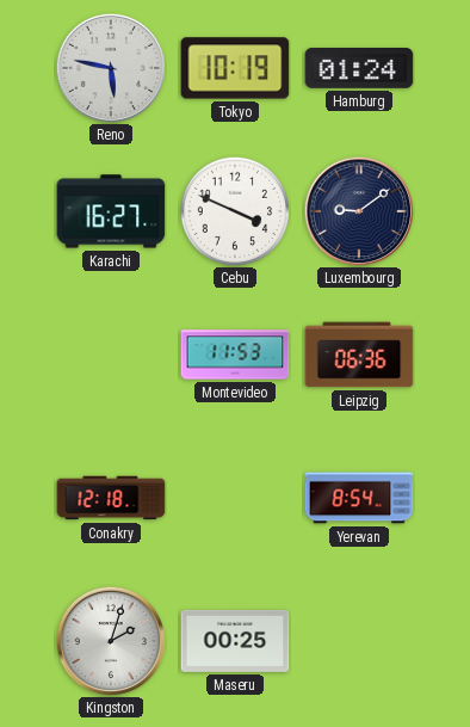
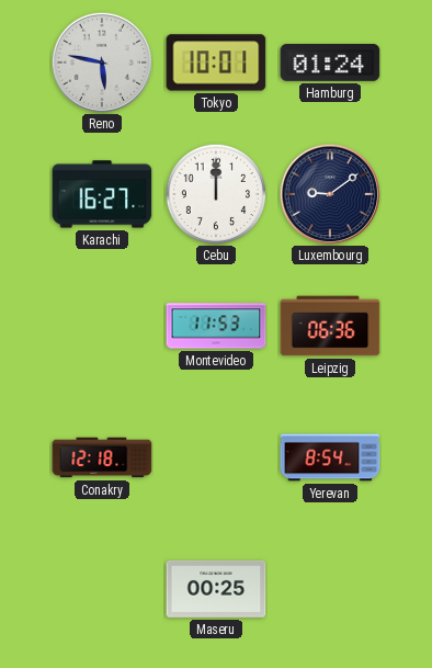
Tokyo: 10:19 -> 10:01
Cebu: 3:49 -> 12:00
Kingston: 2:03 -> none
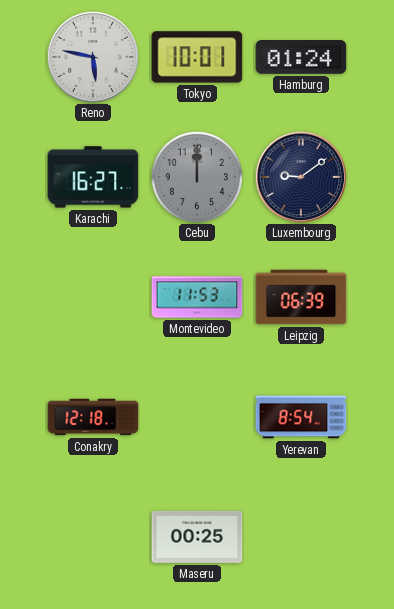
Cebu dial: white -> grey
Leipzig: 06:36 -> 06:39
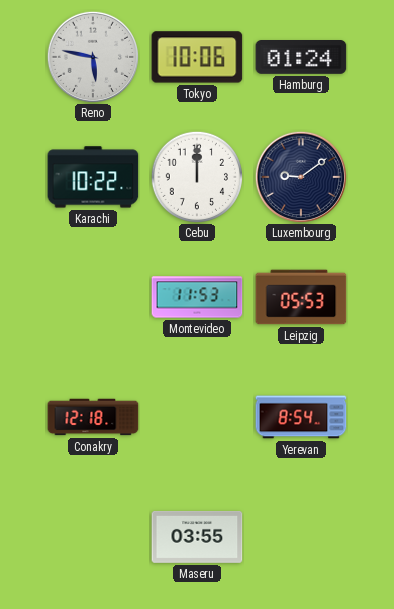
Tokyo: 10:01 -> 10:06
Karachi: 16:27 -> 10:22
Cebu dial: grey -> white
Leipzig: 06:39 -> 05:53
Maseru: 00:25 -> 03:55
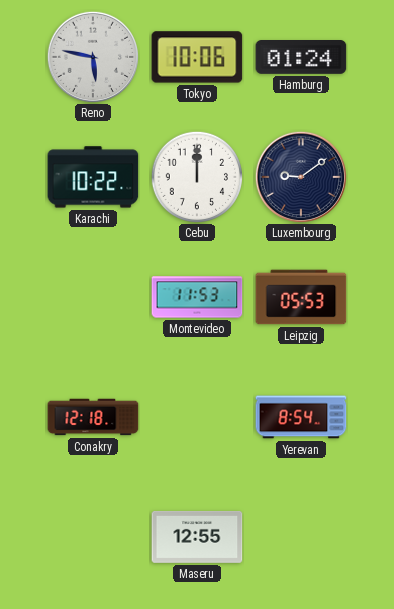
Maseru: 03:55 -> 12:55
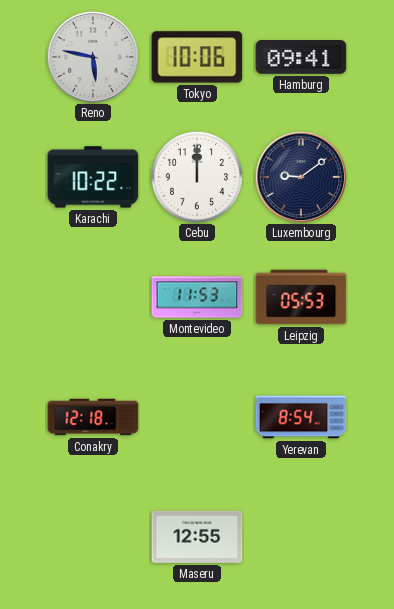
Hamburg: 01:24 -> 09:41
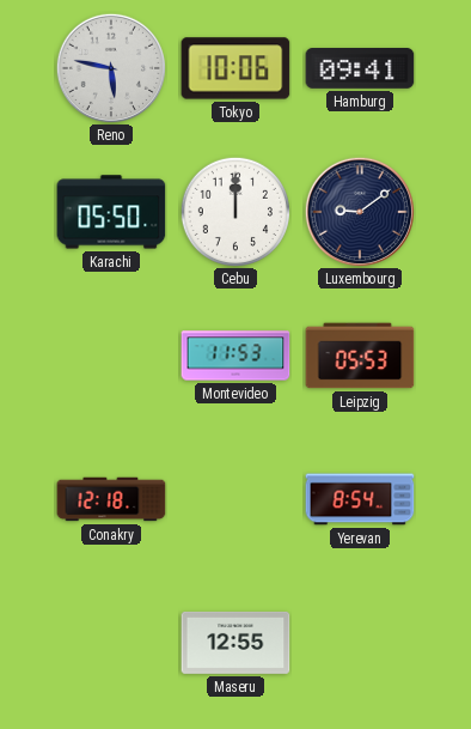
Karachi: 10:22 -> 05:50
